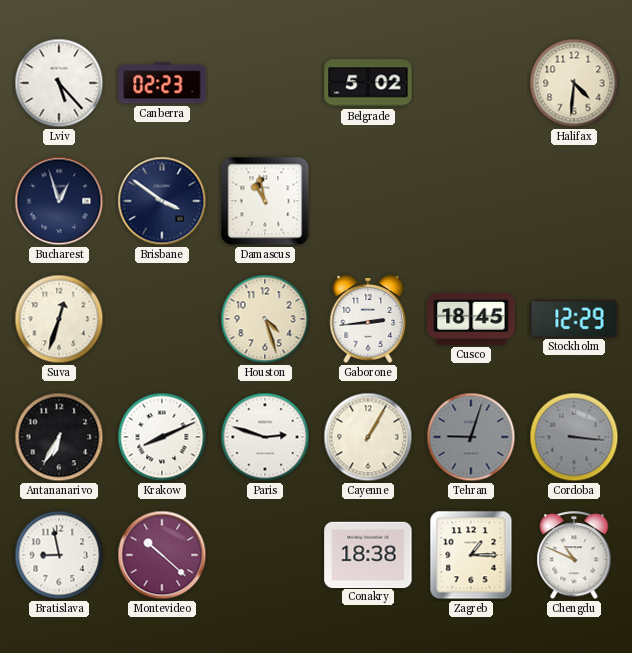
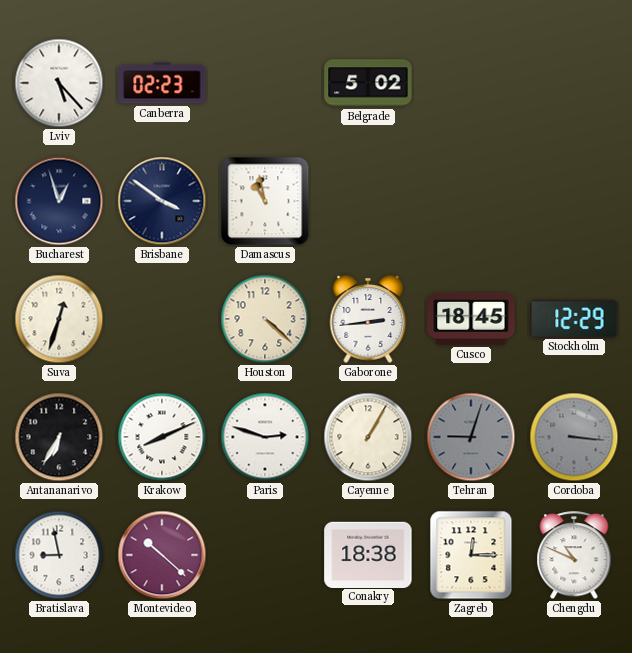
Halifax: 4:31 -> none
Houston: 4:27 -> 4:22
Zagreb: 1:15 -> 12:15
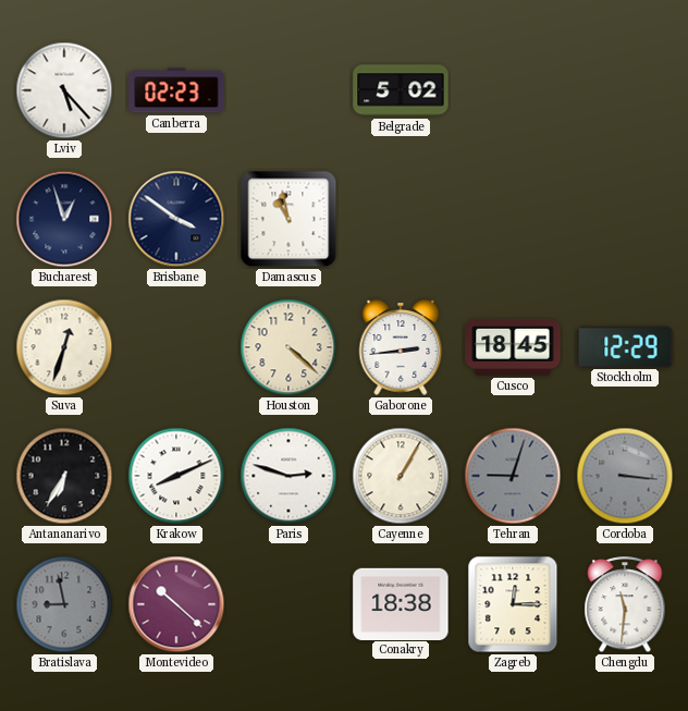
Bratislava dial: white -> grey
Chengdu: 10:49 -> 11:31
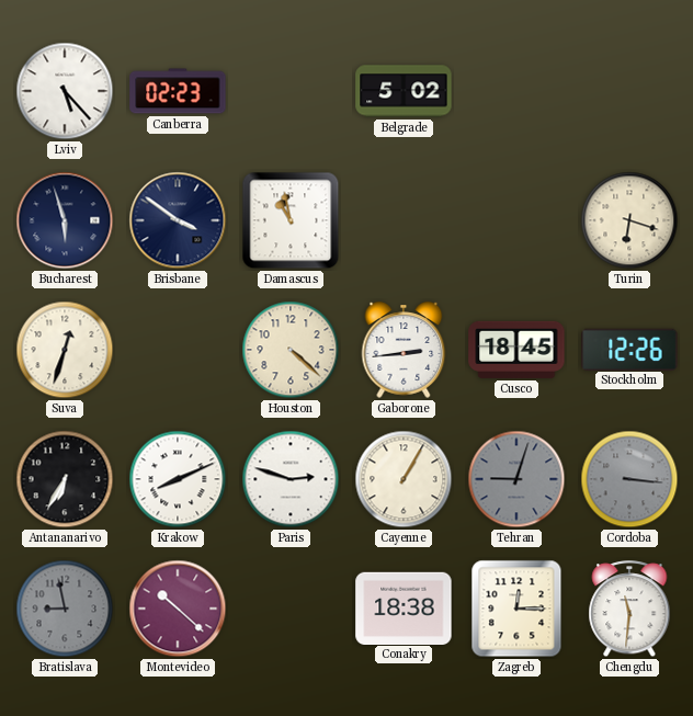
Bucharest: 12:57 -> 5:57
Turin: none -> 6:18
Stockholm: 12:29 -> 12:26
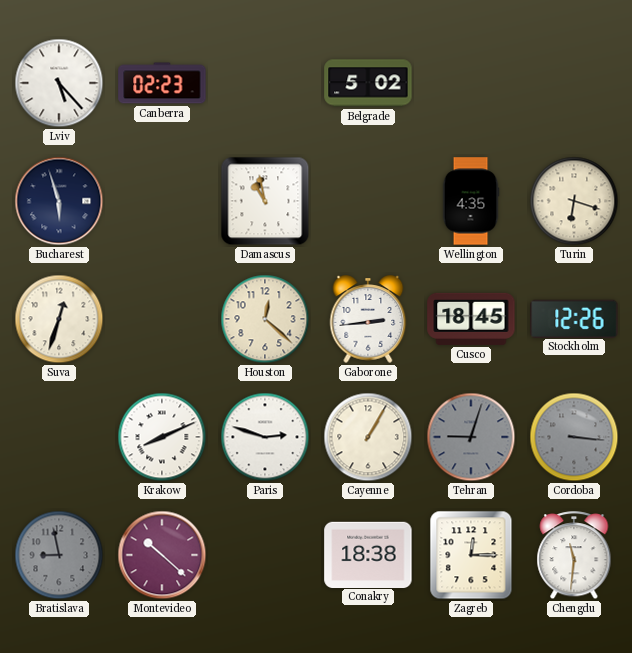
Brisbane: 3:51 -> none
Wellington: none -> 4:35
Houston: 4:22 -> 12:22
Antananarivo: 6:35 -> none
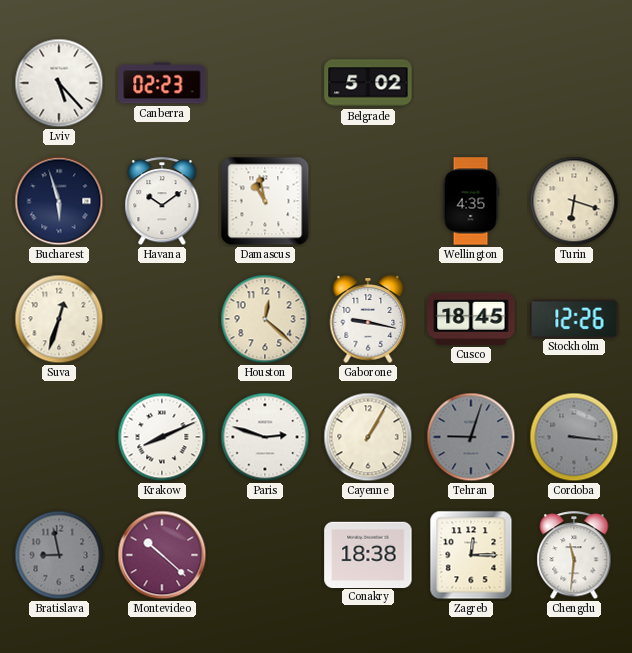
Havana: none -> 10:09
Gaborone: 2:44 -> 9:17
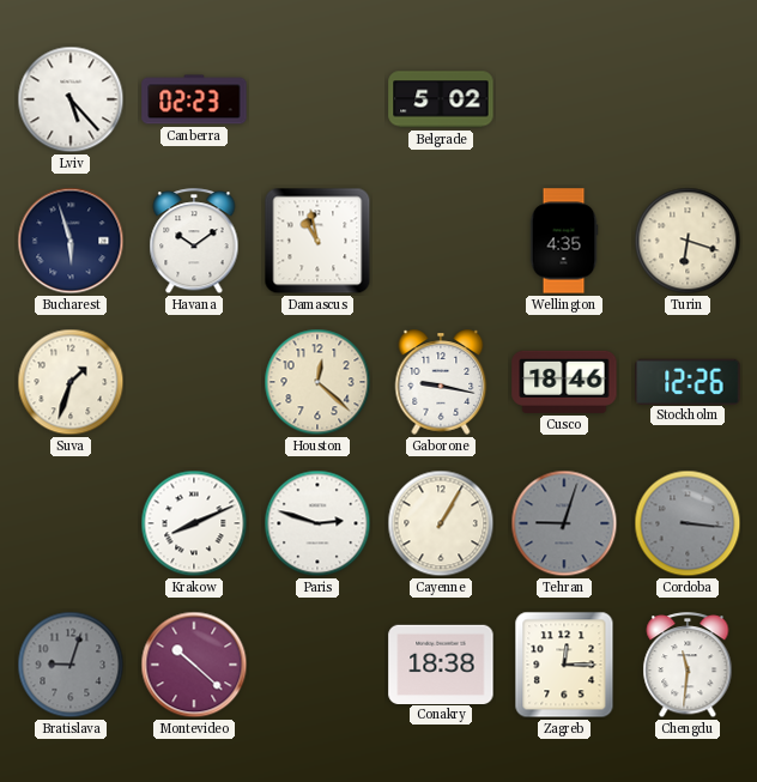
Suva: 12:33 -> 1:33
Cusco: 18:45 -> 18:46
Bratislava: 8:58 -> 9:03
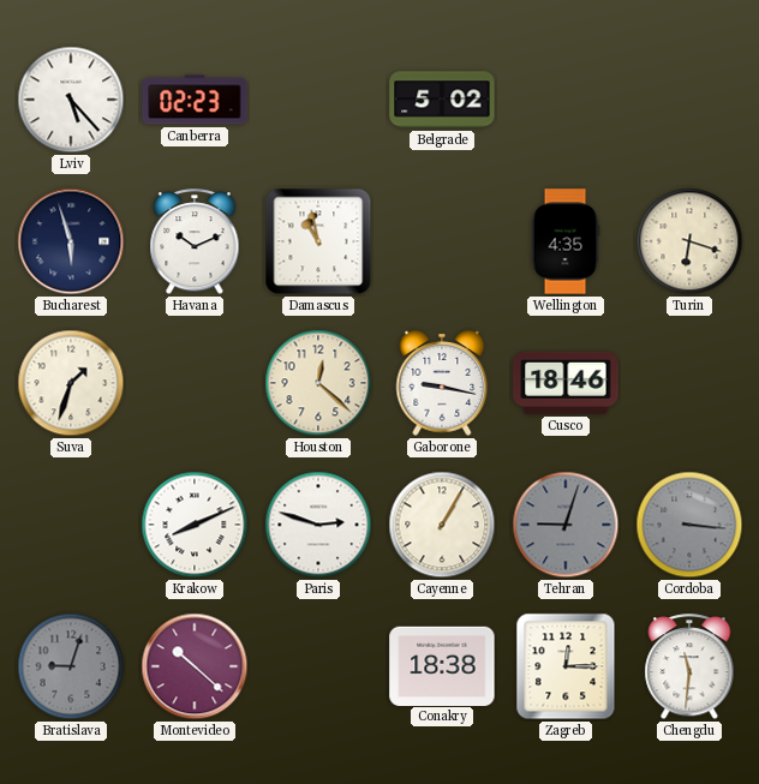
Havana: 10:09 -> 10:11
Stockholm: 12:26 -> none
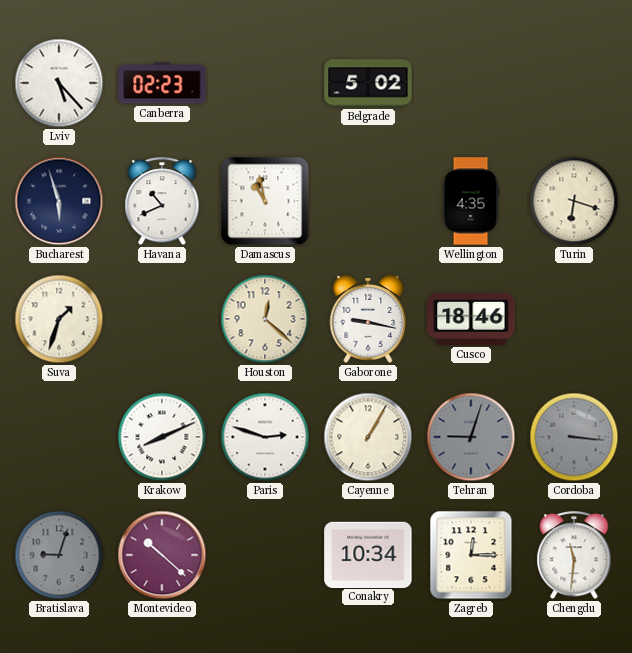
Havana: 10:11 -> 10:41
Conakry: 18:38 -> 10:34
